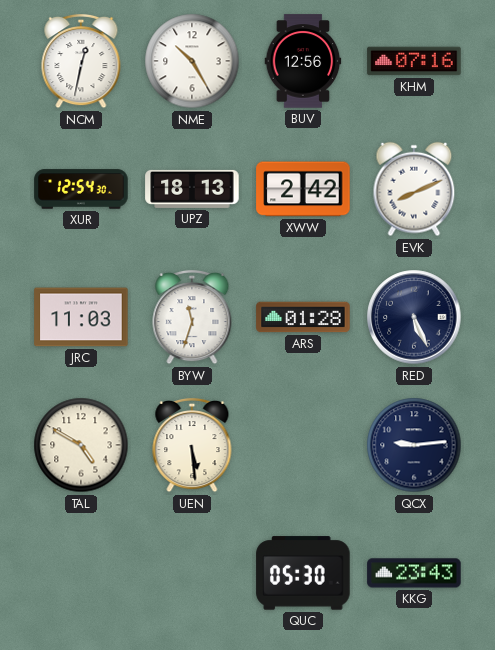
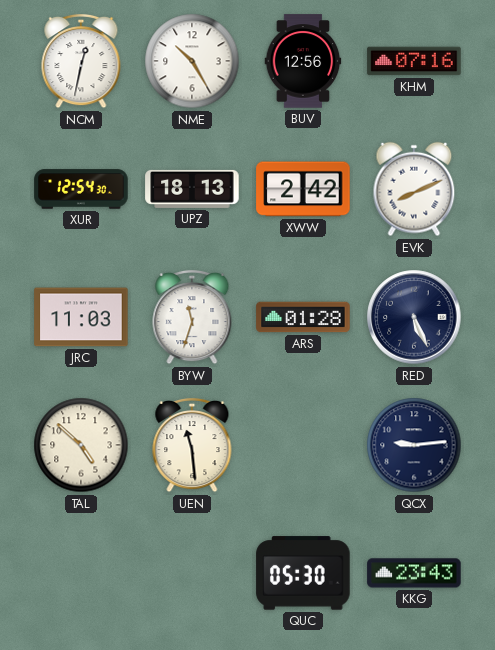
TAL: 4:50 -> 4:52
UEN: 5:29 -> 11:29
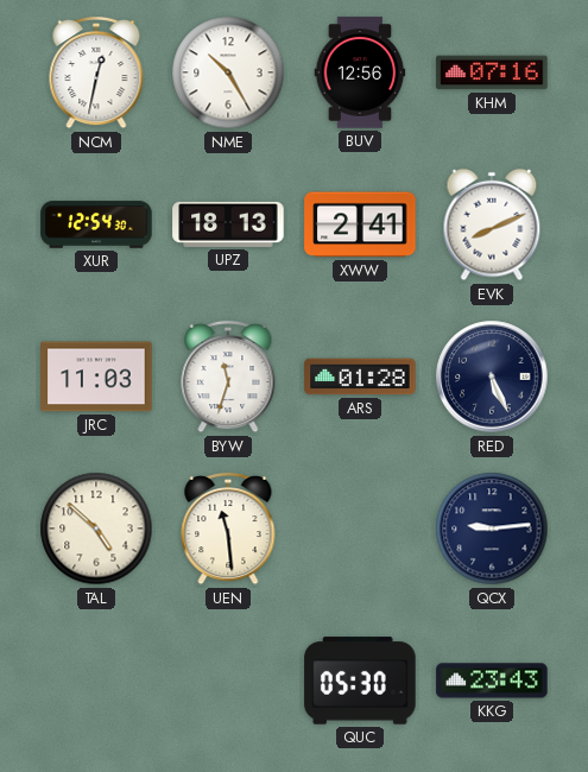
XWW: 2:42 -> 2:41
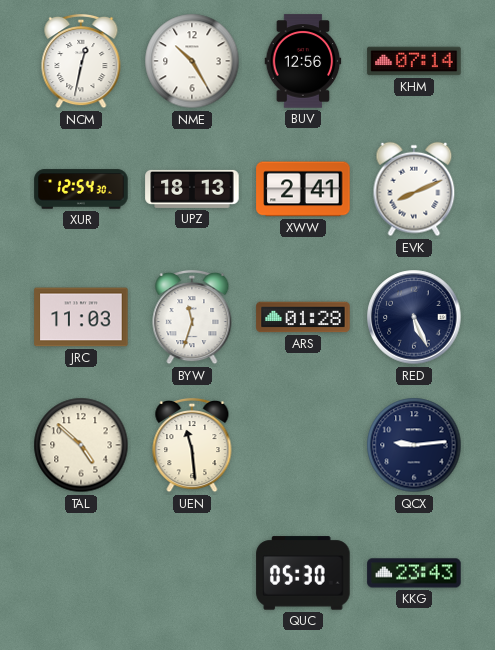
KHM: 07:16 -> 07:14
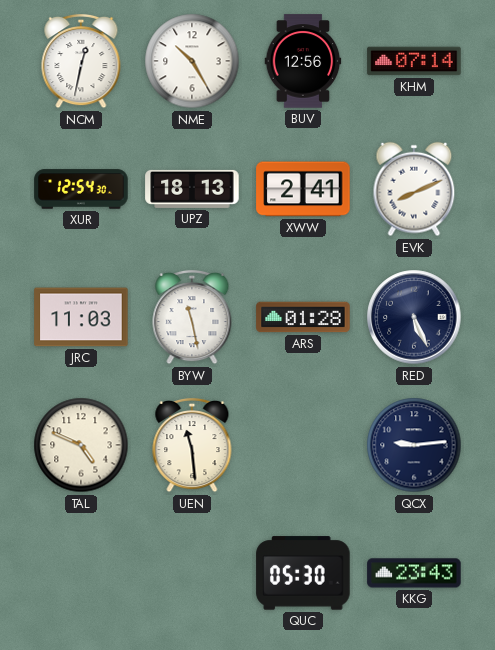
BYW: 11:33 -> 11:28
TAL: 4:52 -> 4:49
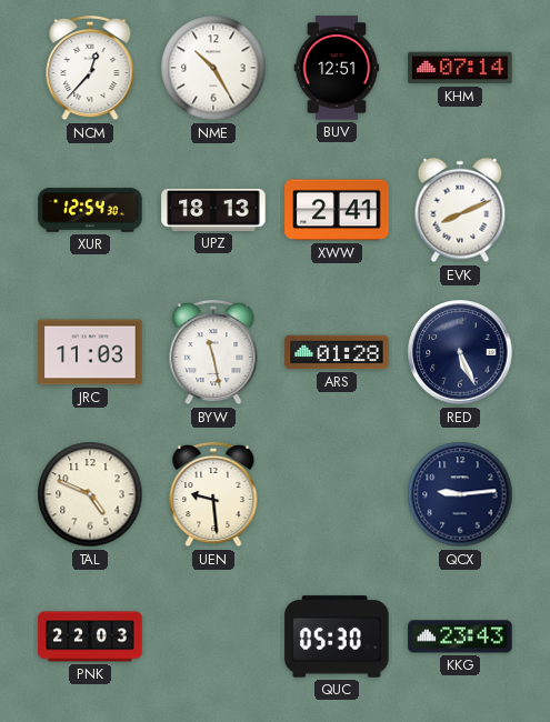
NCM: 12:32 -> 12:37
BUV: 12:56 -> 12:51
UEN: 11:29 -> 9:29
PNK: none -> 22:03
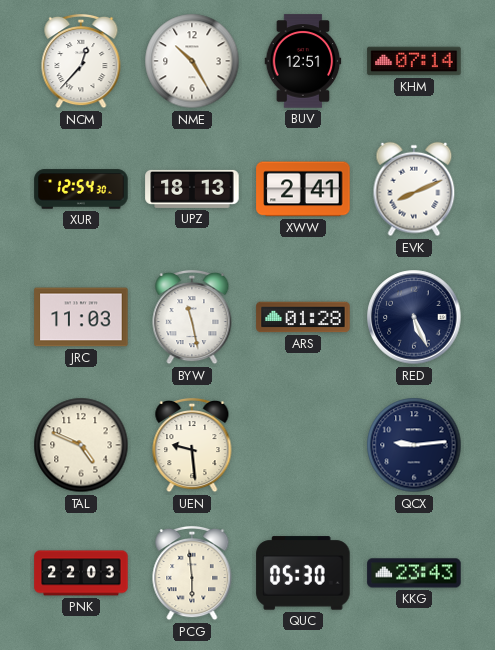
PCG: none -> 5:59
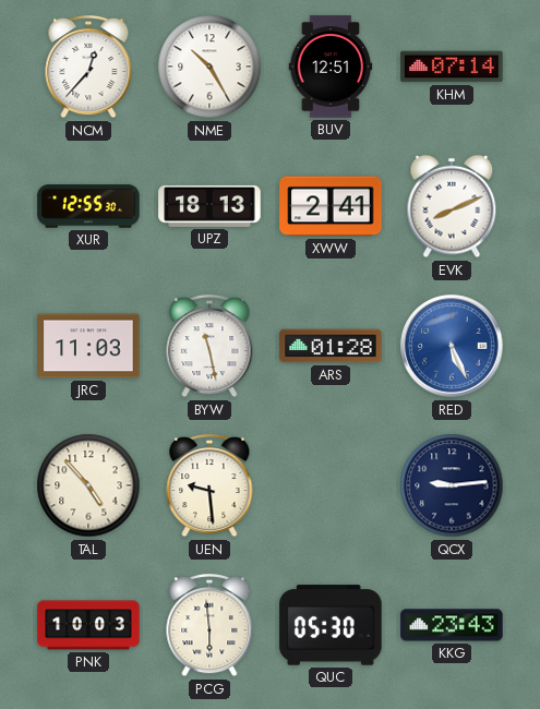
XUR: 12:54 -> 12:55
RED dial: navy -> blue
TAL: 4:49 -> 4:53
PNK: 22:03 -> 10:03
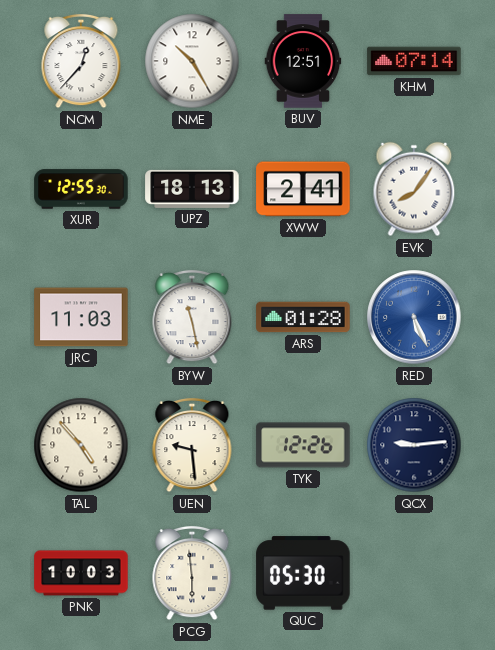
EVK: 8:11 -> 8:06
TYK: none -> 12:26
KKG: 23:43 -> none
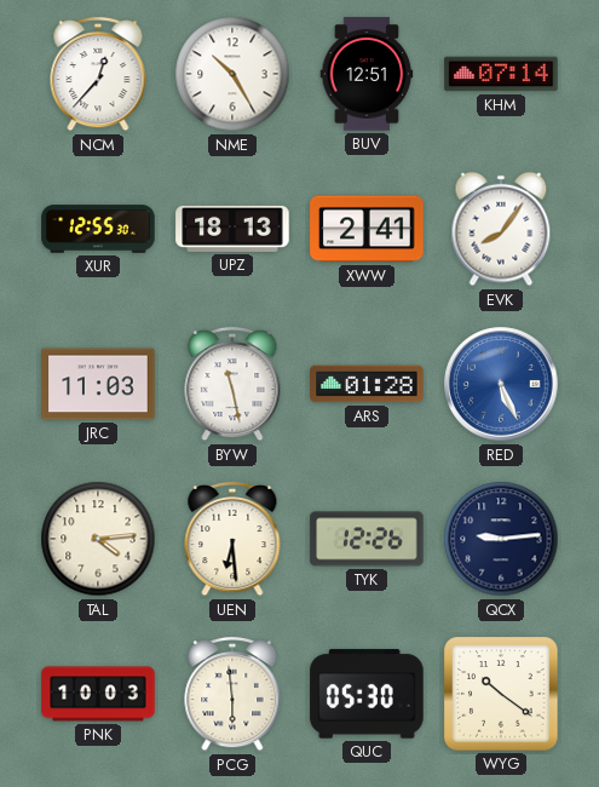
TAL: 4:53 -> 4:14
UEN: 9:29 -> 6:29
WYG: none -> 10:21
